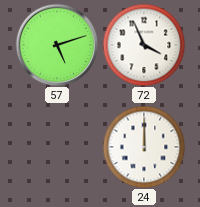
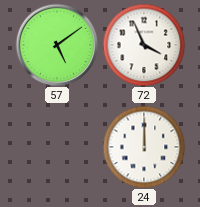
57: 5:12 -> 5:09
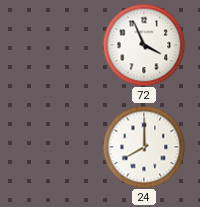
57: 5:09 -> none
24: 12:00 -> 8:00
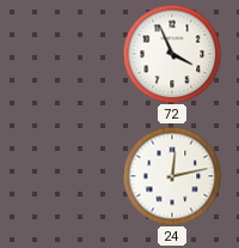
24: 8:00 -> 12:13
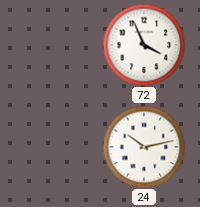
24: 12:13 -> 10:13
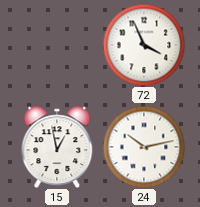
15: none -> 12:58
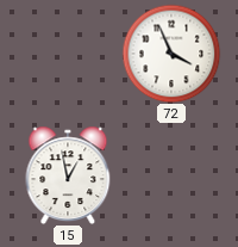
24: 10:13 -> none
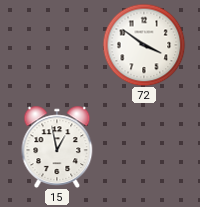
72: 3:56 -> 3:51
